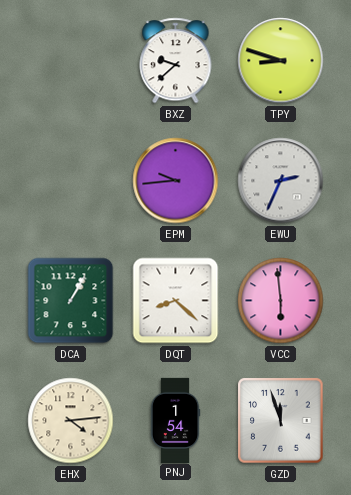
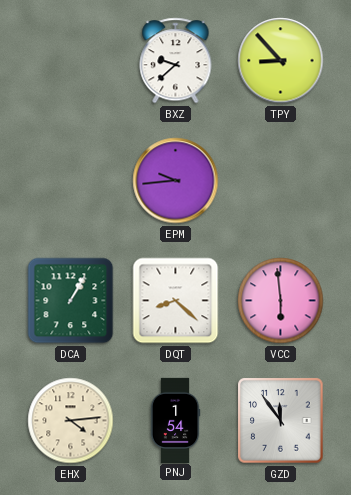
TPY: 8:48 -> 8:53
EWU: 2:34 -> none
GZD: 11:57 -> 11:54
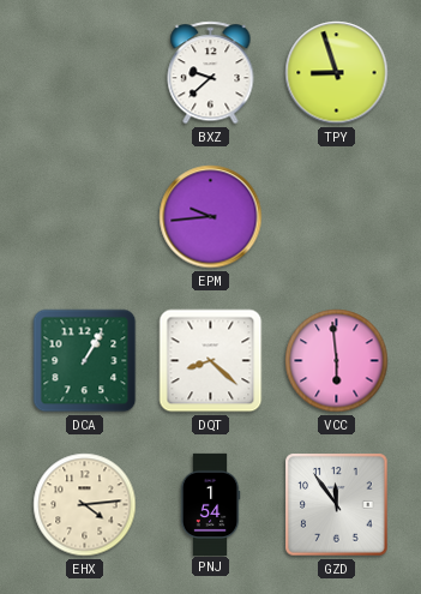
TPY: 8:53 -> 8:57
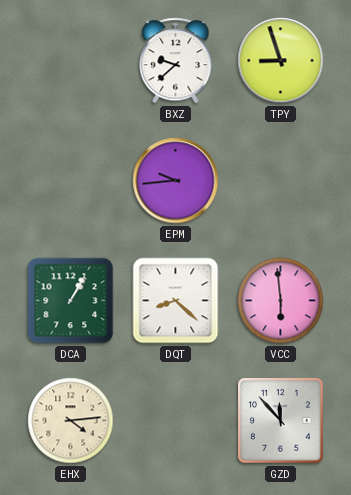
PNJ: 1:54 -> none
GZD: 11:54 -> 11:53
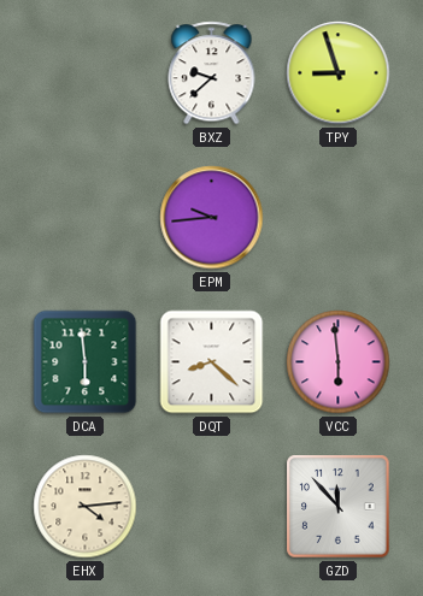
DCA: 1:05 -> 5:59
